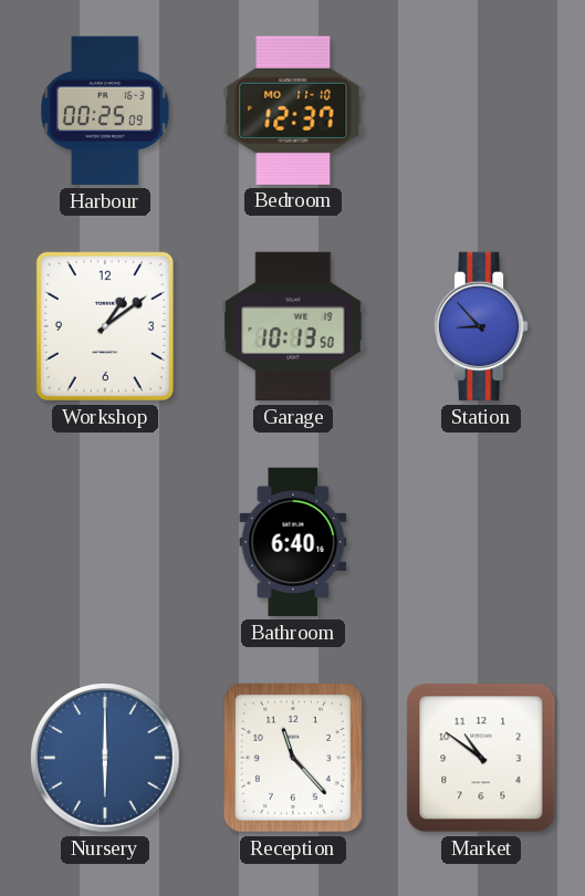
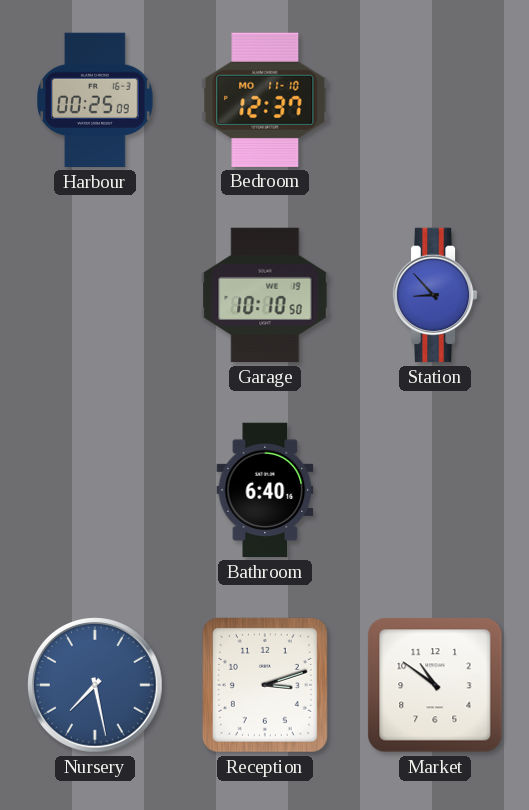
Workshop: 1:09 -> none
Garage: 10:13 -> 10:10
Nursery: 6:00 -> 7:28
Reception: 11:23 -> 3:12
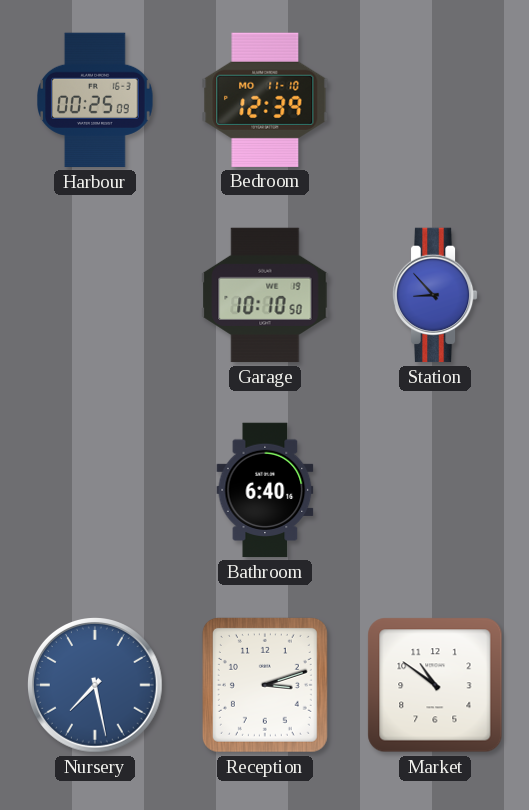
Bedroom: 12:37 -> 12:39
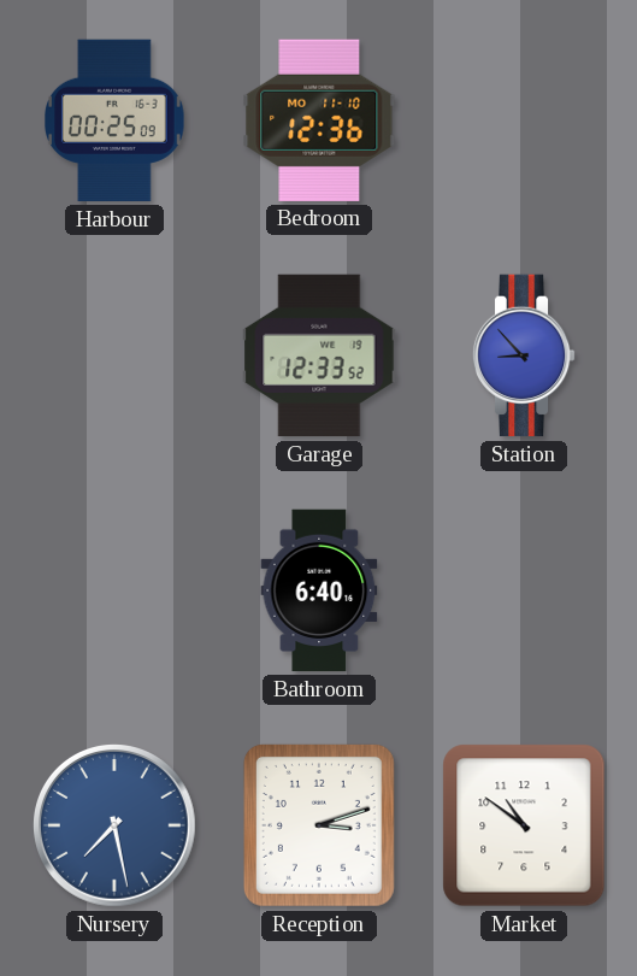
Bedroom: 12:39 -> 12:36
Garage: 10:10 -> 12:33
